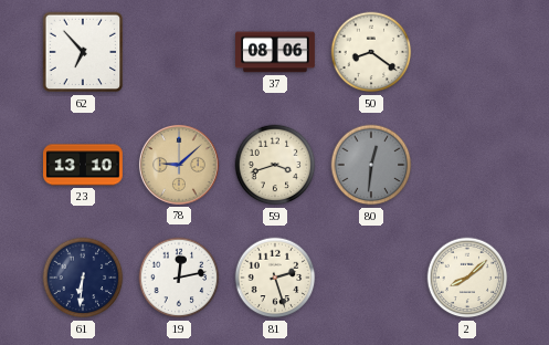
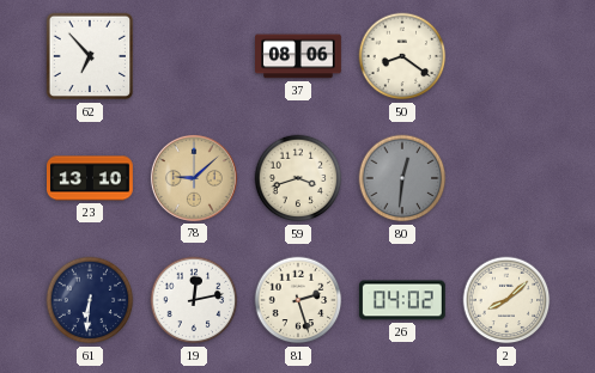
26: none -> 04:02
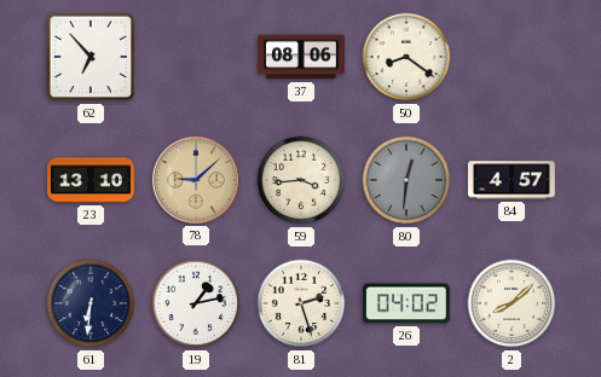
59: 3:42 -> 3:44
84: none -> 4:57
19: 12:13 -> 1:13
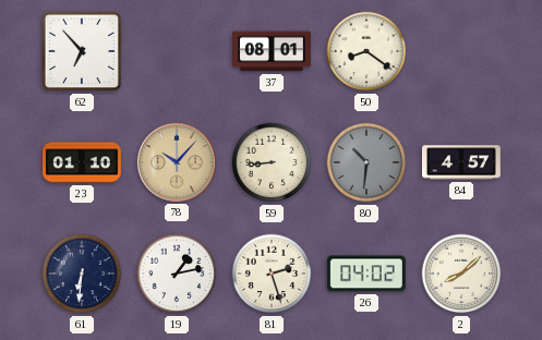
37: 08:06 -> 08:01
23: 13:10 -> 01:10
78: 9:08 -> 10:07
59: 3:44 -> 8:44
80: 12:31 -> 10:31
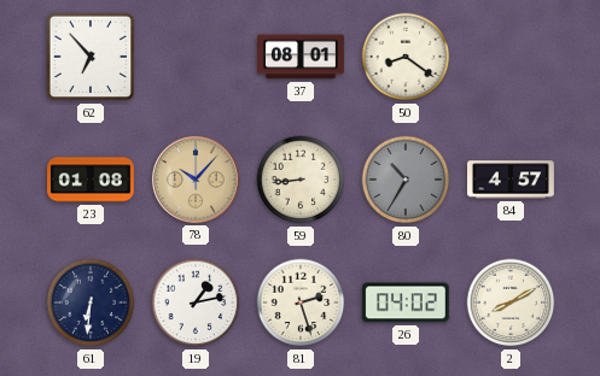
23: 01:10 -> 01:08
80: 10:31 -> 10:35
2: 8:08 -> 8:10
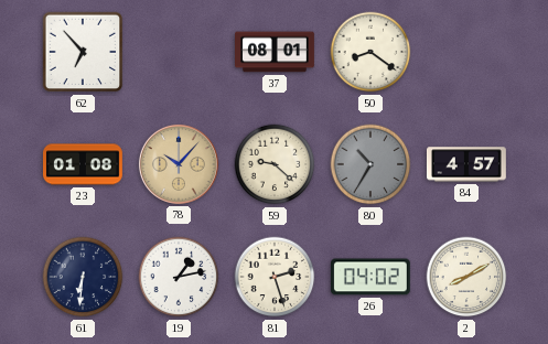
59: 8:44 -> 9:22
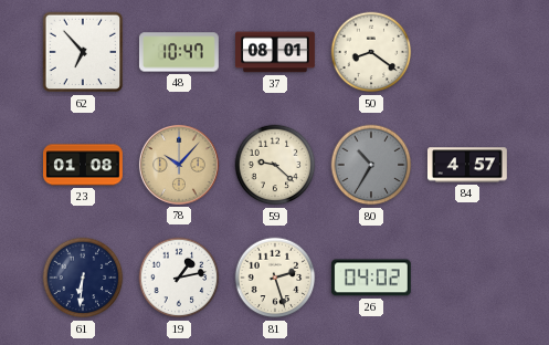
48: none -> 10:47
2: 8:10 -> none
